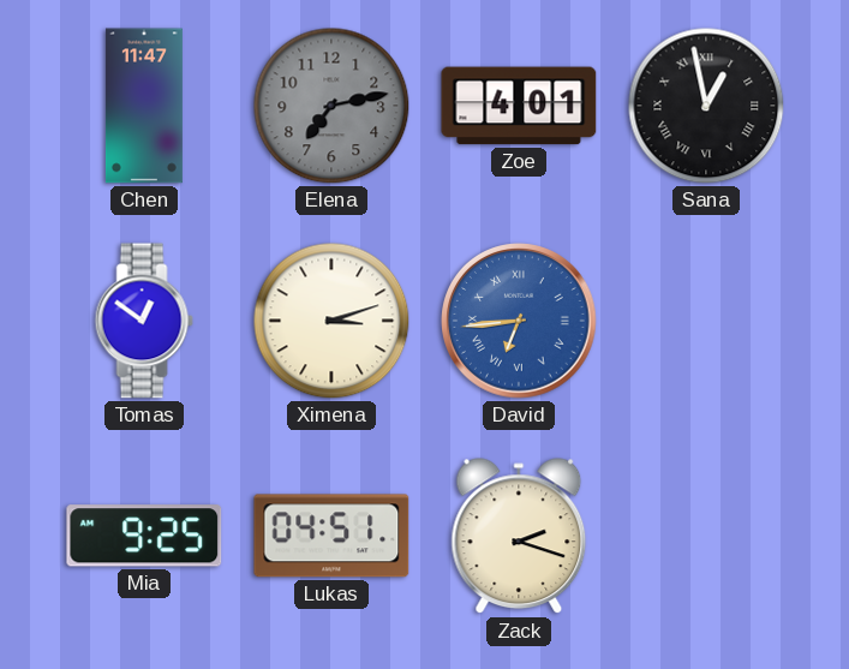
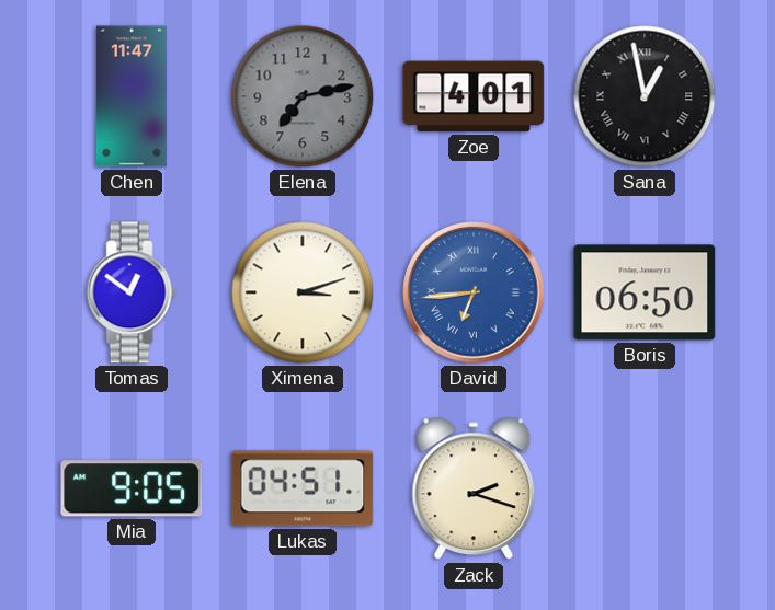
Boris: none -> 06:50
Mia: 9:25 -> 9:05
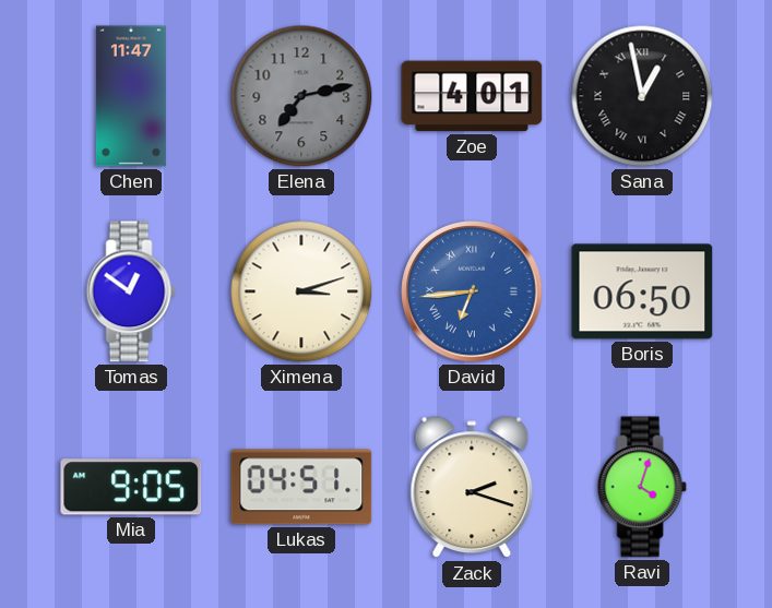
Ravi: none -> 4:03
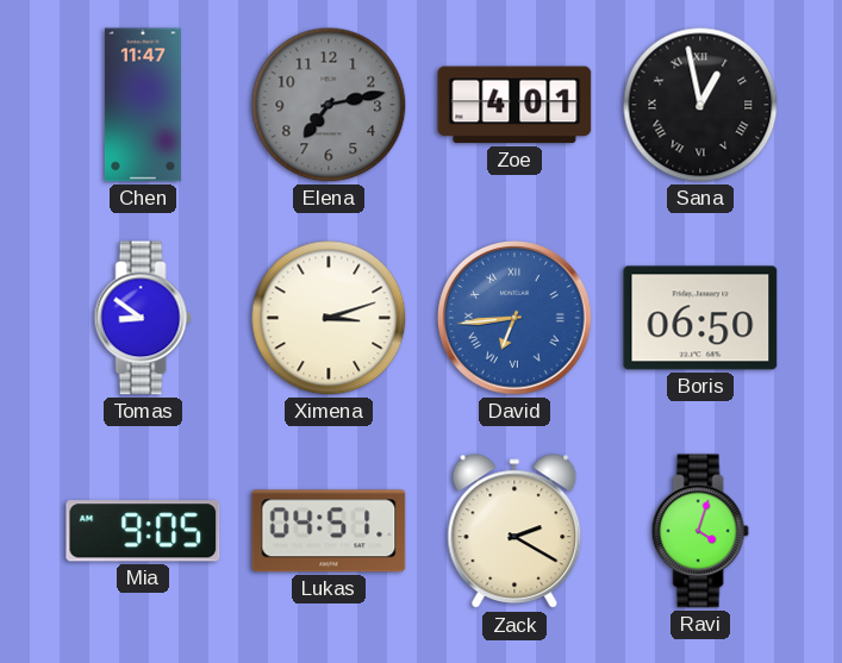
Tomas: 12:51 -> 8:51
Zack: 2:18 -> 2:20
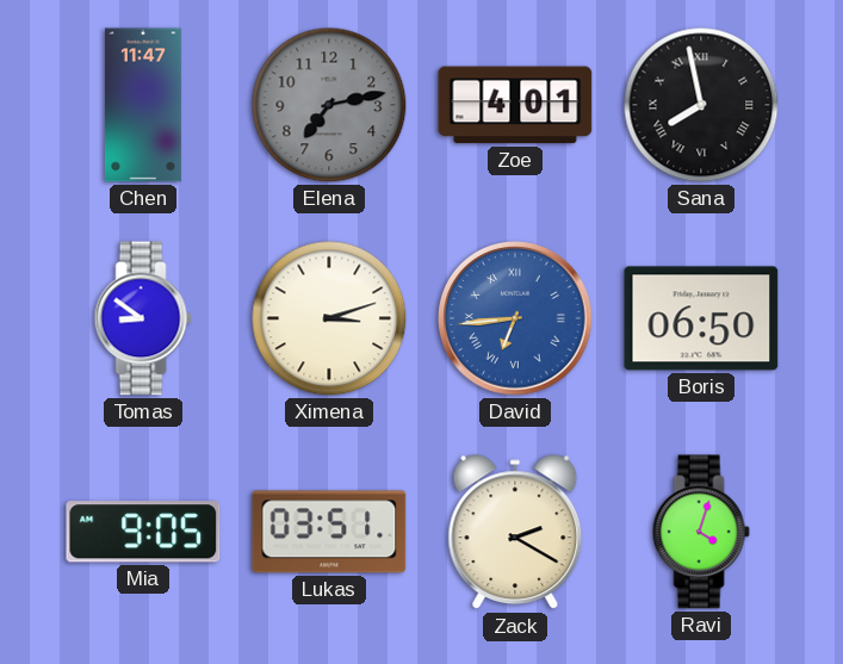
Sana: 12:58 -> 7:58
Lukas: 04:51 -> 03:51
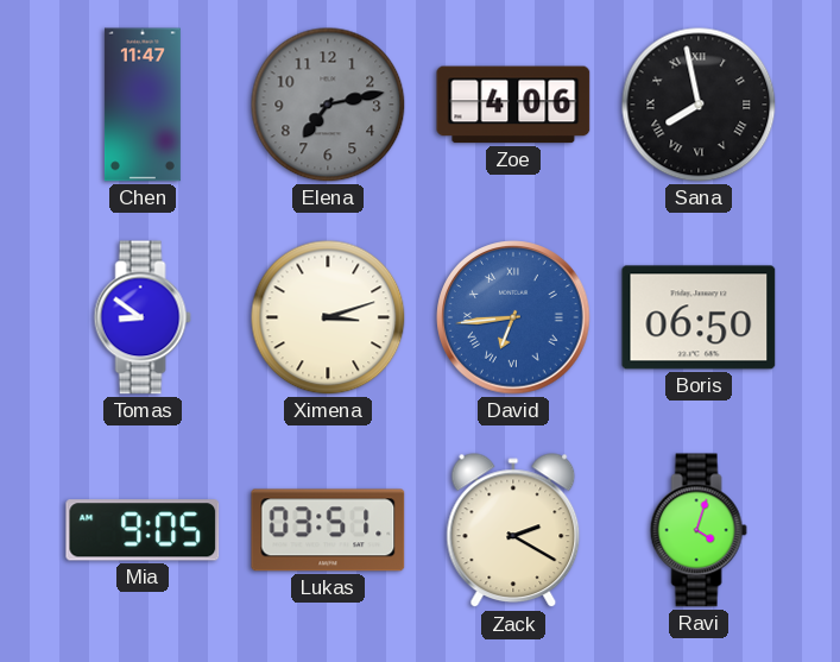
Zoe: 4:01 -> 4:06
